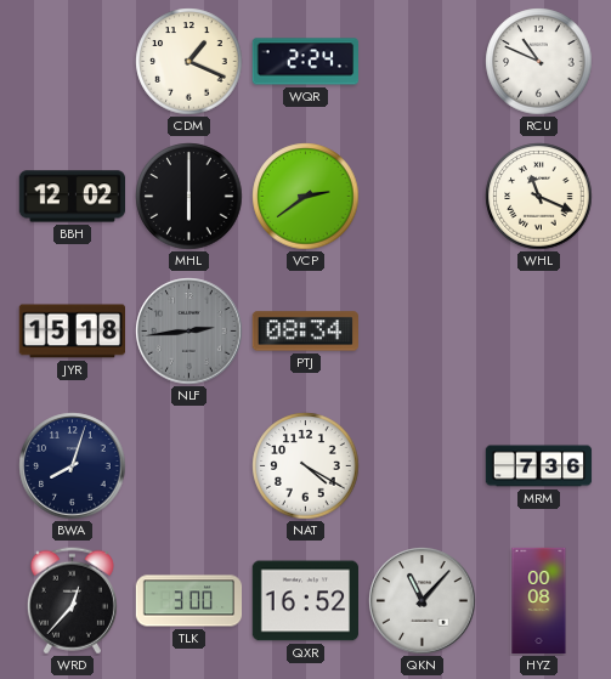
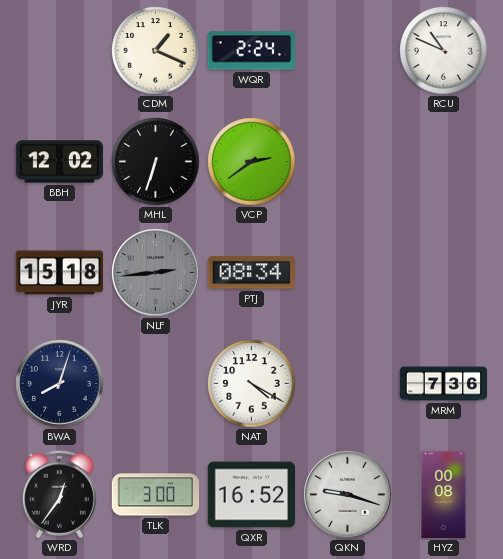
MHL: 6:00 -> 6:33
WHL: 11:19 -> none
WRD: 12:37 -> 12:36
QKN: 11:07 -> 9:18
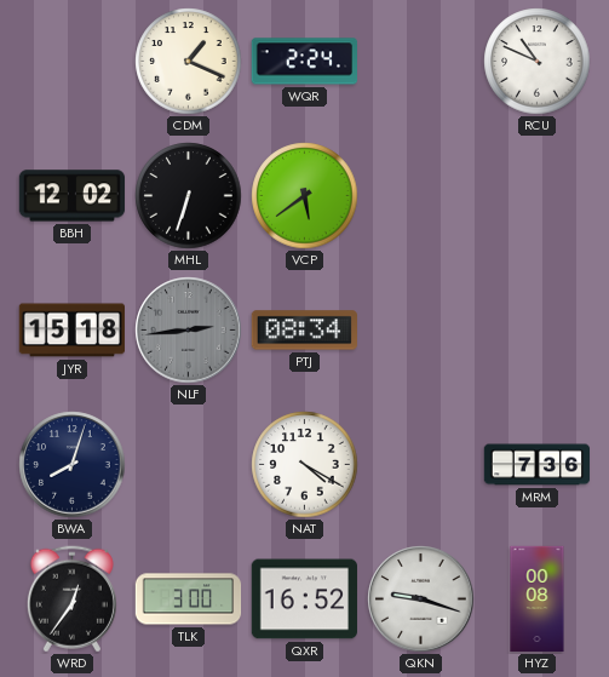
VCP: 2:39 -> 5:39
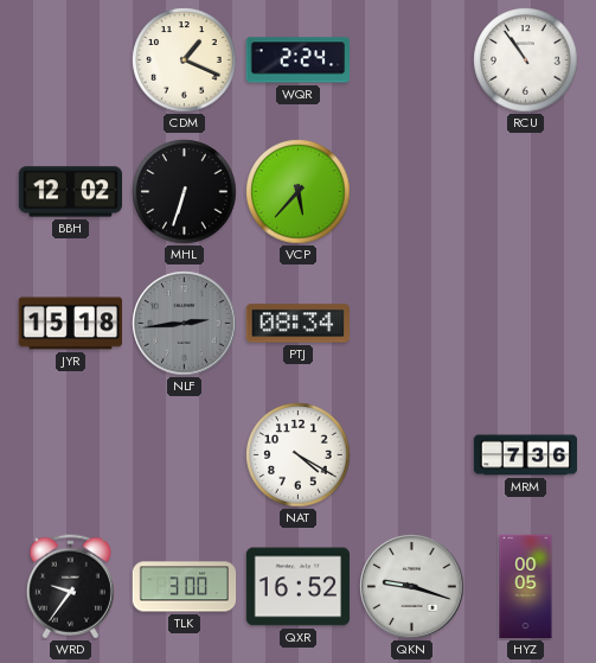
RCU: 10:49 -> 10:54
VCP: 5:39 -> 5:37
BWA: 8:03 -> none
WRD: 12:36 -> 9:36
HYZ: 00:08 -> 00:05
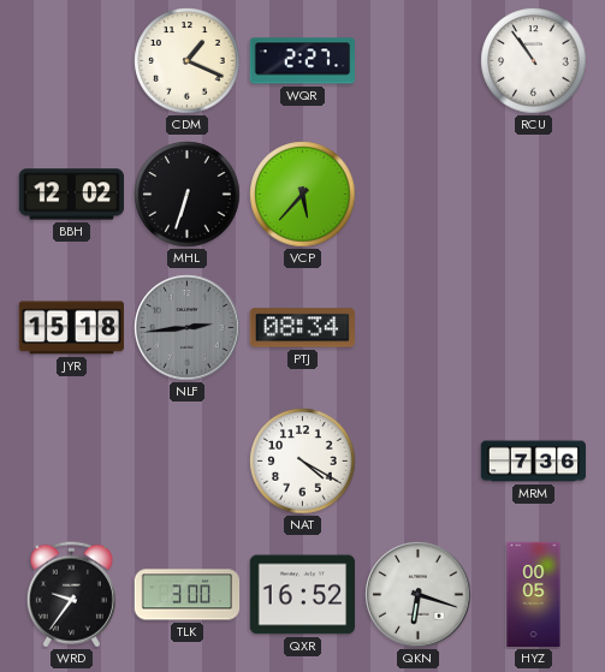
WQR: 2:24 -> 2:27
QKN: 9:18 -> 6:18
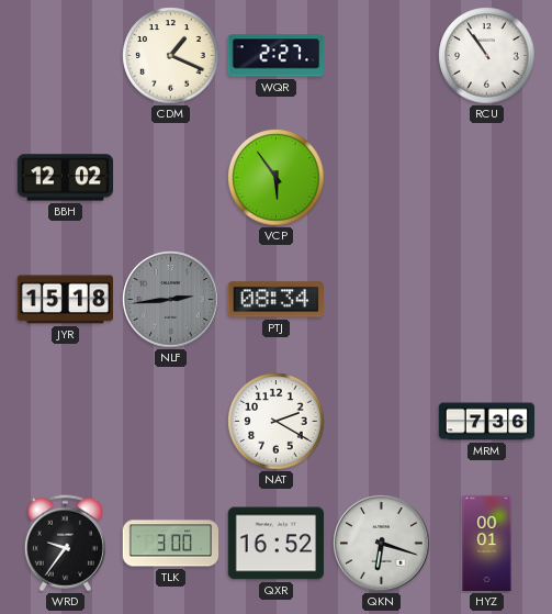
MHL: 6:33 -> none
VCP: 5:37 -> 5:54
NAT: 4:20 -> 2:20
HYZ: 00:05 -> 00:01
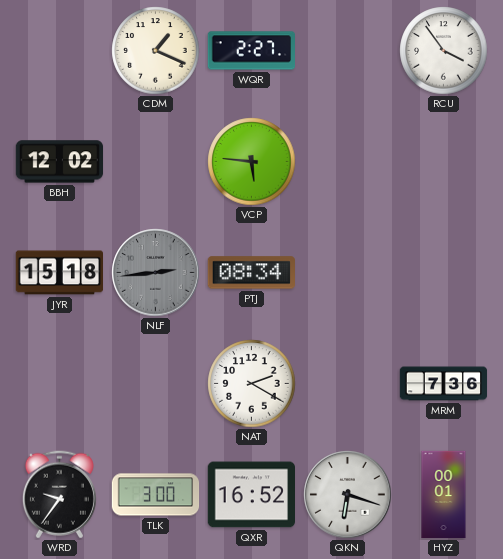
RCU: 10:54 -> 3:54
VCP: 5:54 -> 5:46
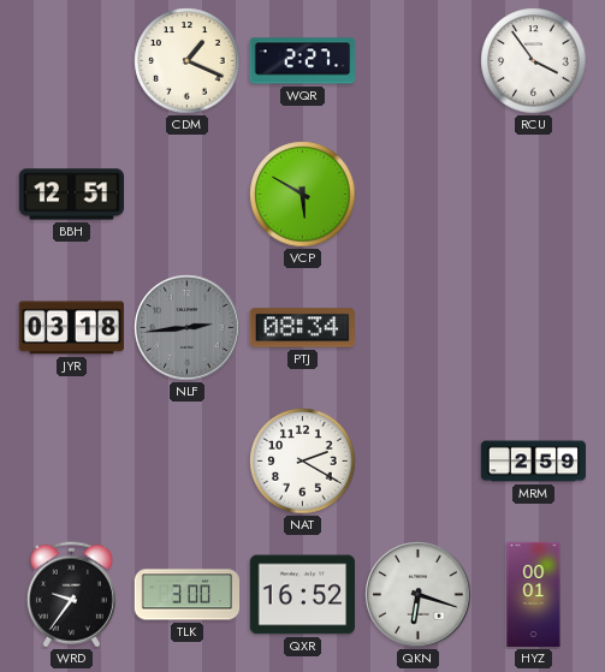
BBH: 12:02 -> 12:51
VCP: 5:46 -> 5:50
JYR: 15:18 -> 03:18
MRM: 7:36 -> 2:59
